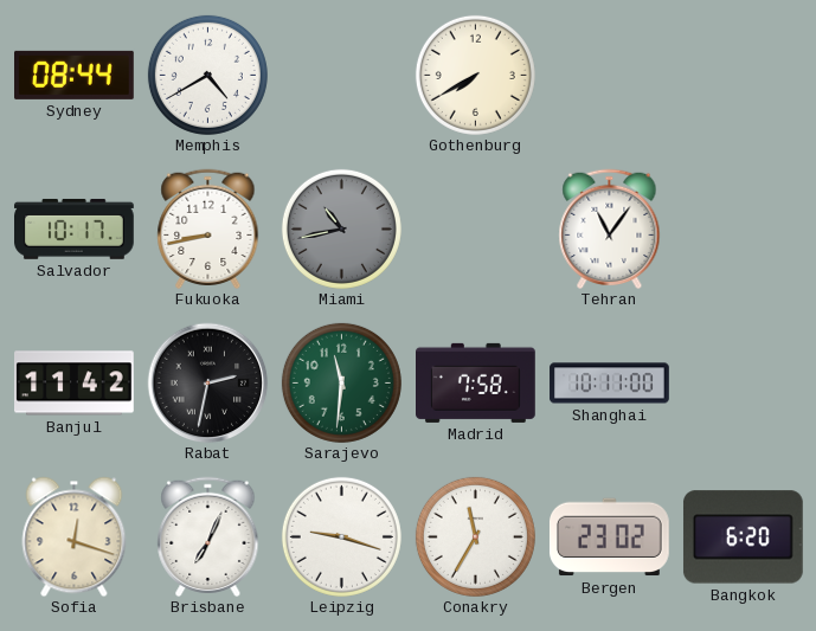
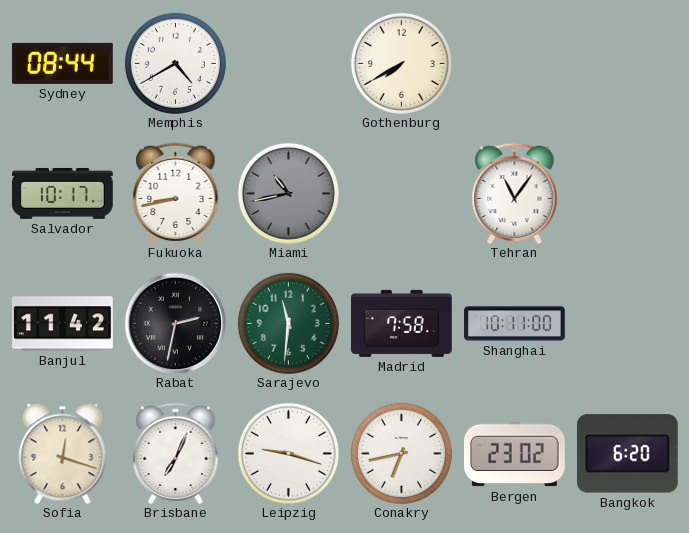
Conakry: 11:35 -> 6:43
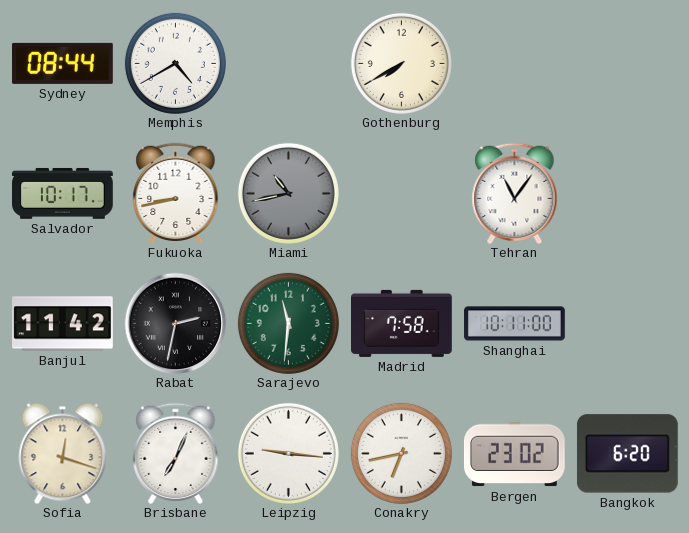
Leipzig: 9:18 -> 9:16
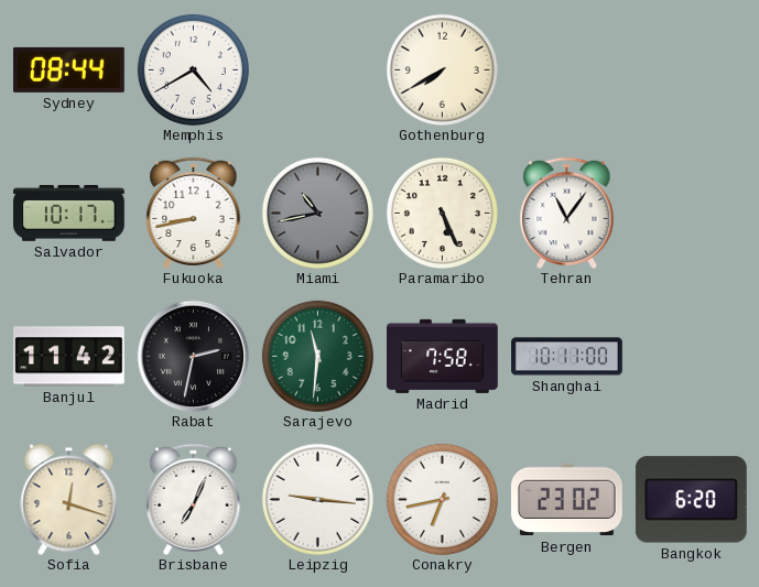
Paramaribo: none -> 5:26
